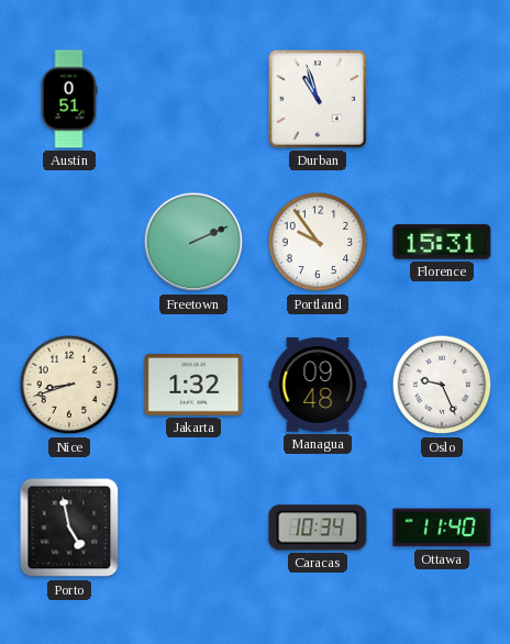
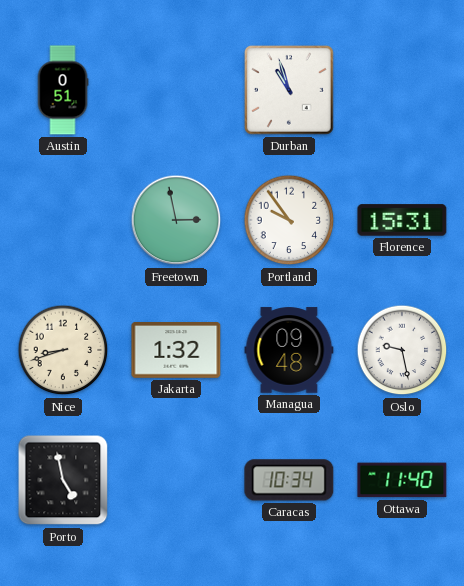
Freetown: 2:11 -> 2:58
Oslo: 9:26 -> 9:28
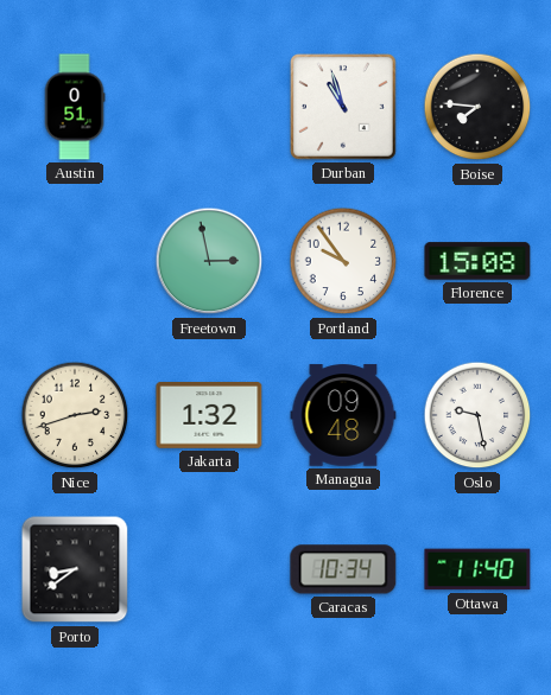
Boise: none -> 7:46
Florence: 15:31 -> 15:08
Nice: 8:42 -> 2:42
Porto: 4:58 -> 8:39
